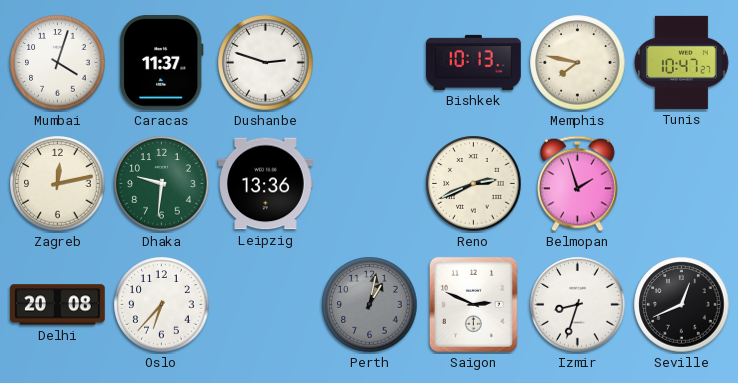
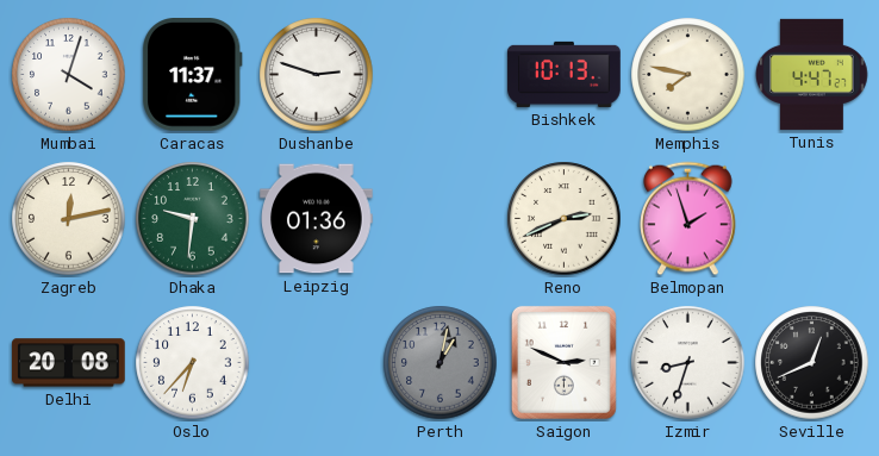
Tunis: 10:47 -> 4:47
Leipzig: 13:36 -> 01:36
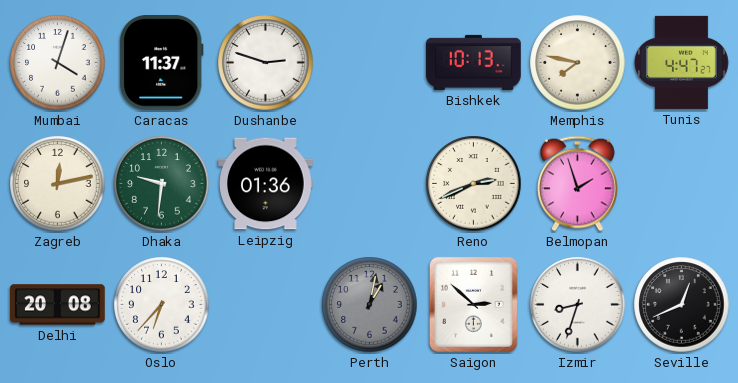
Saigon: 2:49 -> 2:52
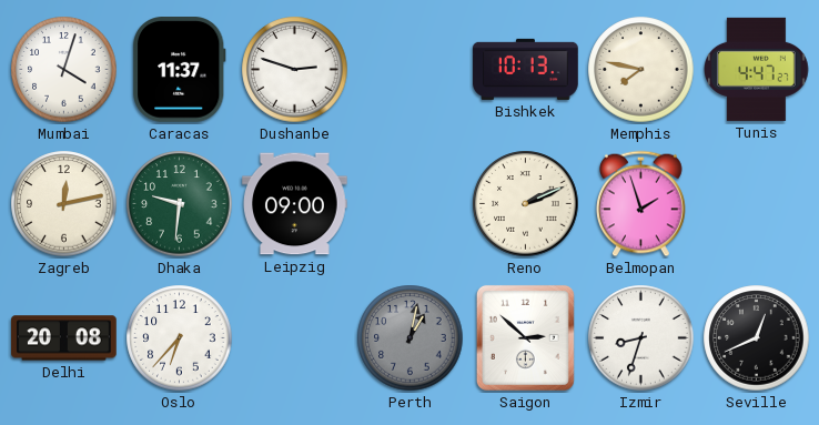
Leipzig: 01:36 -> 09:00
Reno: 2:41 -> 2:11
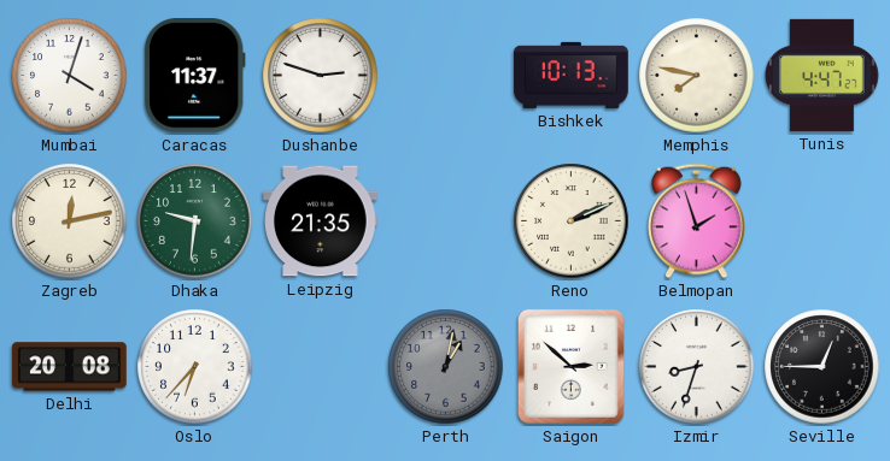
Leipzig: 09:00 -> 21:35
Seville: 12:41 -> 12:45
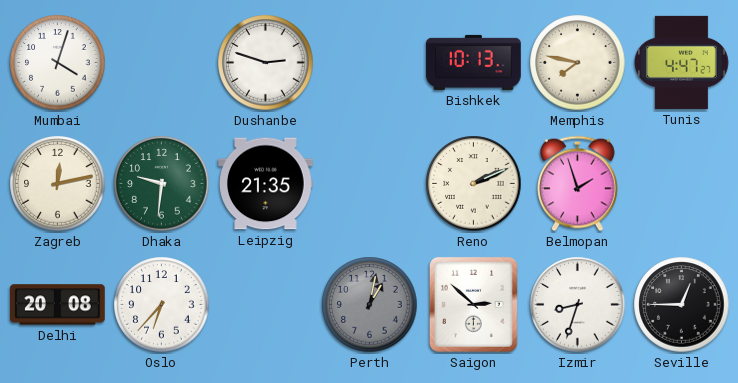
Caracas: 11:37 -> none
